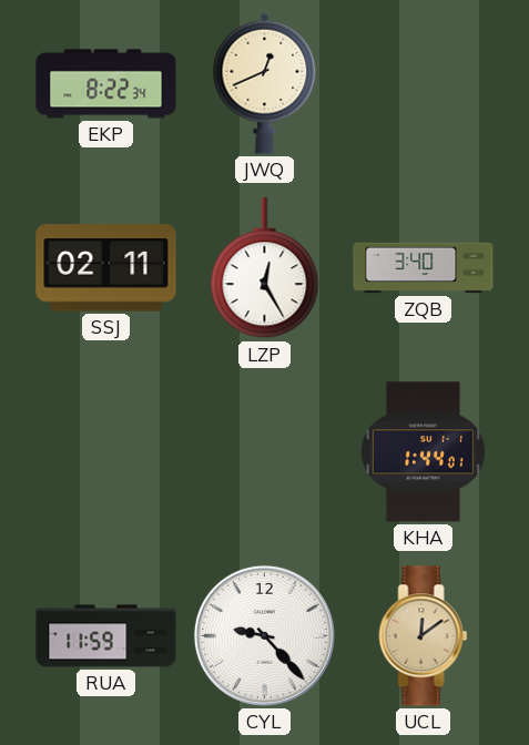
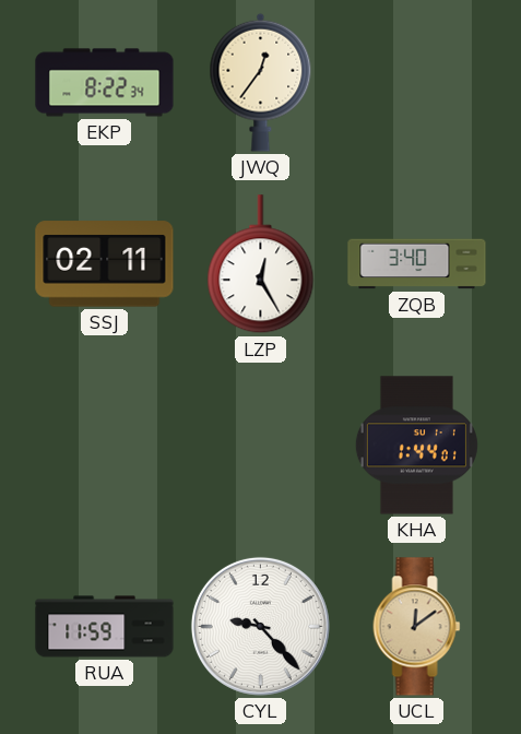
JWQ: 12:41 -> 12:36
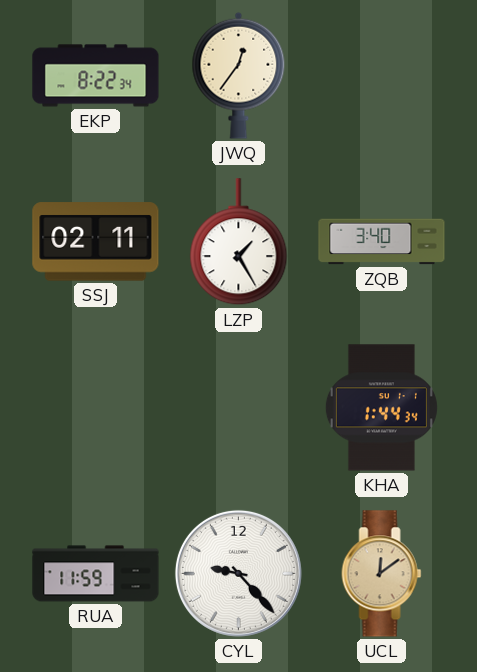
LZP: 12:25 -> 1:25
KHA: 1:44:01 -> 1:44:34
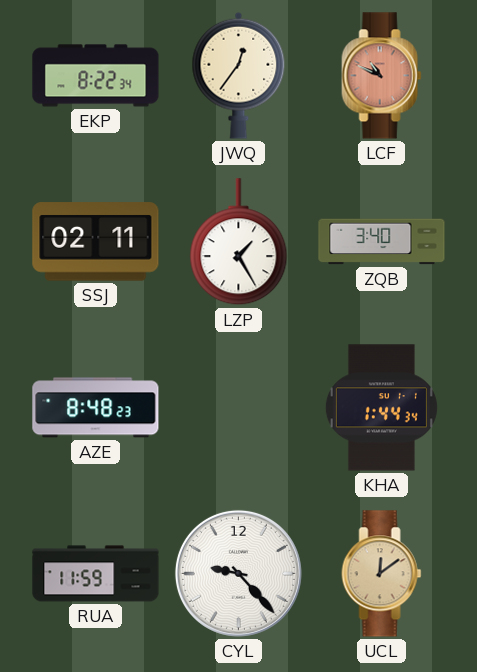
LCF: none -> 10:49
AZE: none -> 8:48
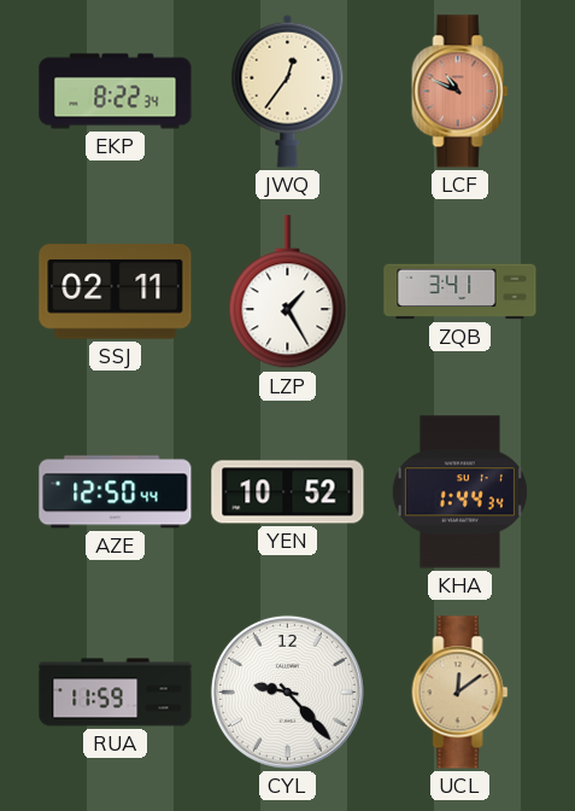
ZQB: 3:40 -> 3:41
AZE: 8:48 -> 12:50
YEN: none -> 10:52
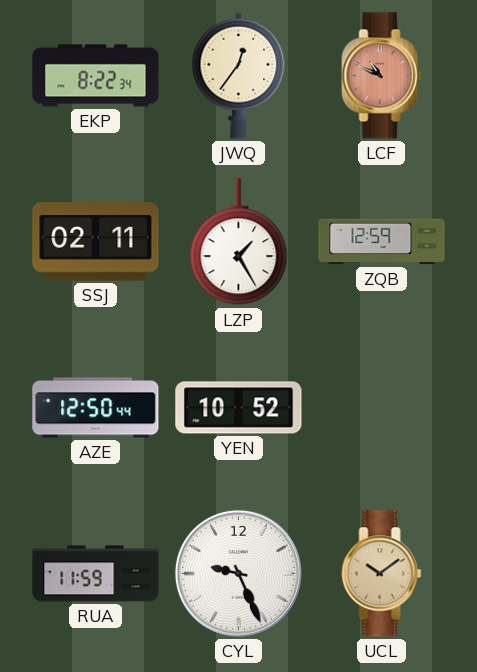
ZQB: 3:41 -> 12:59
KHA: 1:44 -> none
CYL: 9:23 -> 9:26
UCL: 12:09 -> 10:09
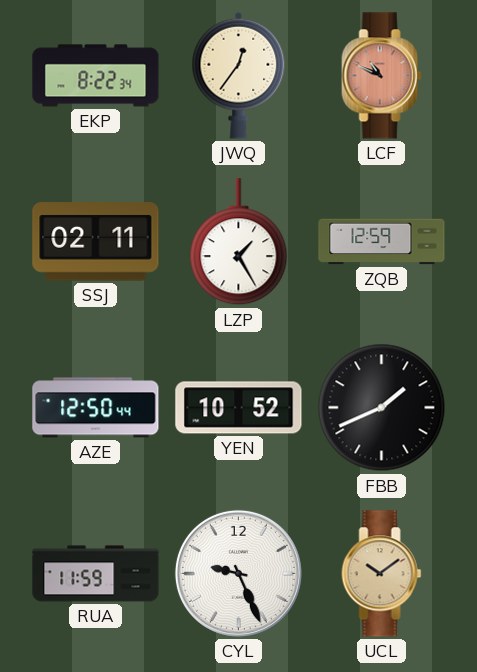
FBB: none -> 1:41
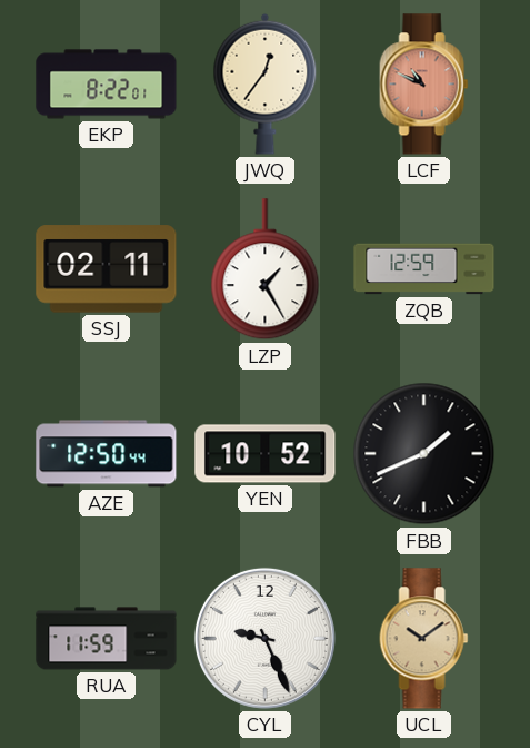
EKP: 8:22:34 -> 8:22:01
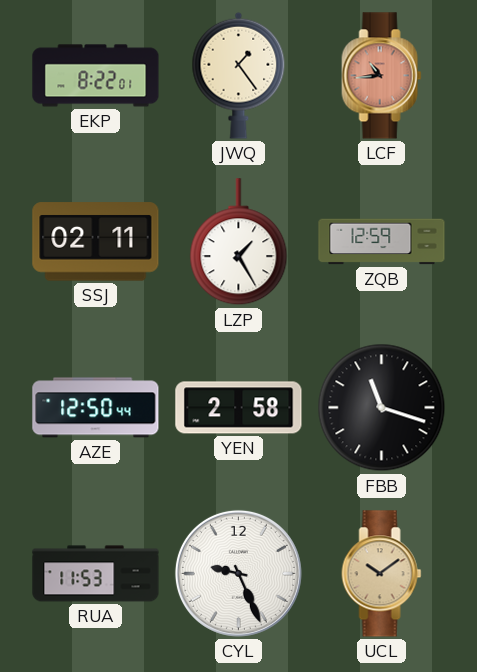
JWQ: 12:36 -> 1:24
LCF: 10:49 -> 10:44
YEN: 10:52 -> 2:58
FBB: 1:41 -> 11:18
RUA: 11:59 -> 11:53
